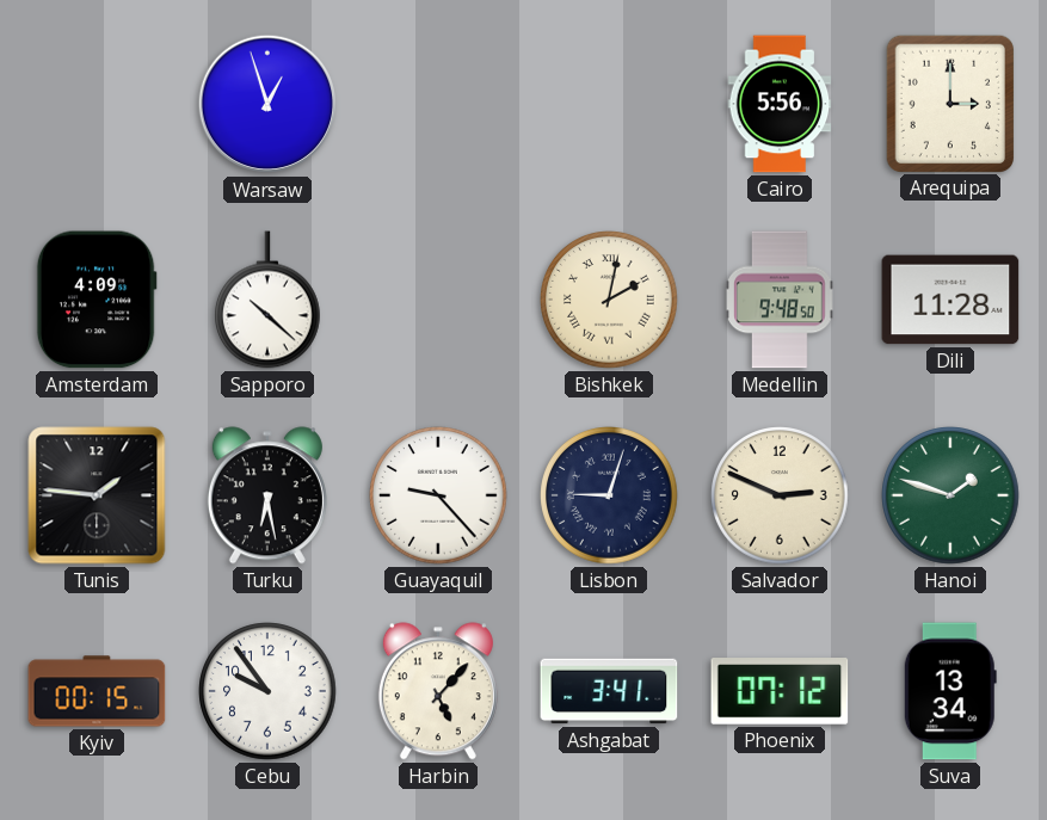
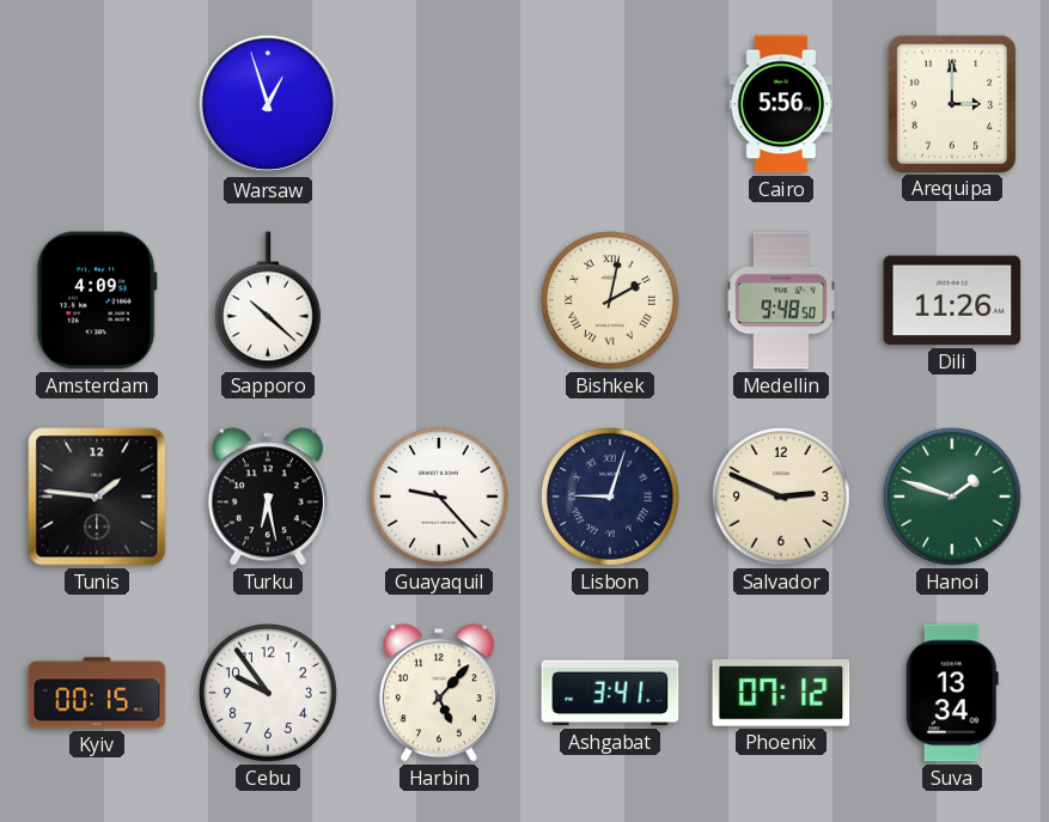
Dili: 11:28 -> 11:26
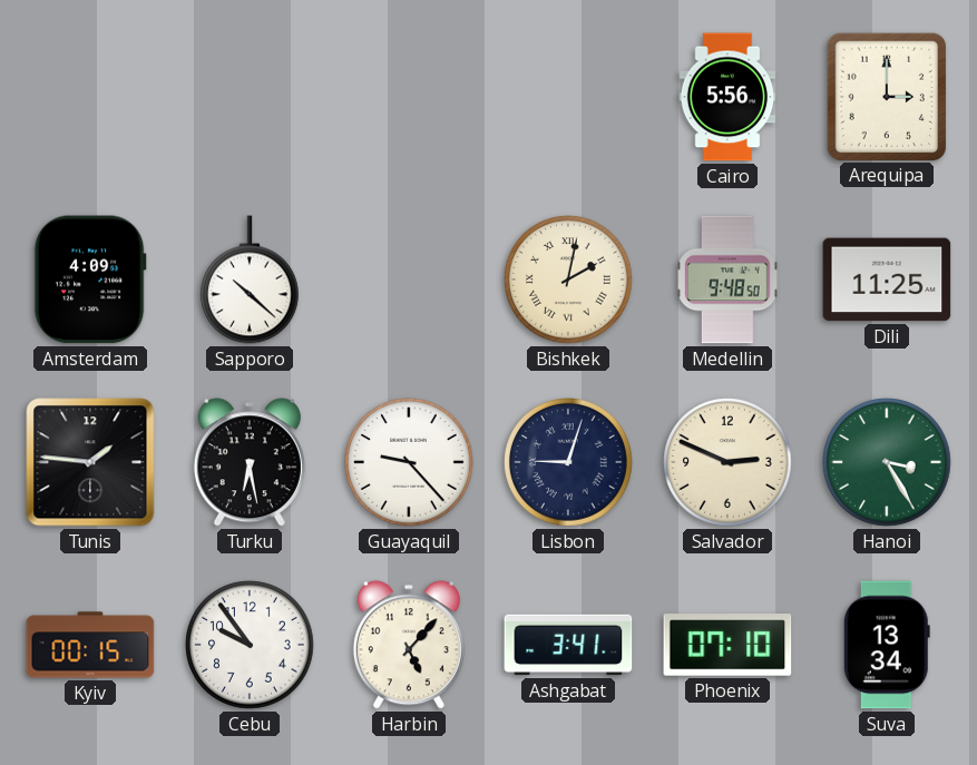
Warsaw: 12:57 -> none
Dili: 11:26 -> 11:25
Hanoi: 1:48 -> 3:25
Phoenix: 07:12 -> 07:10
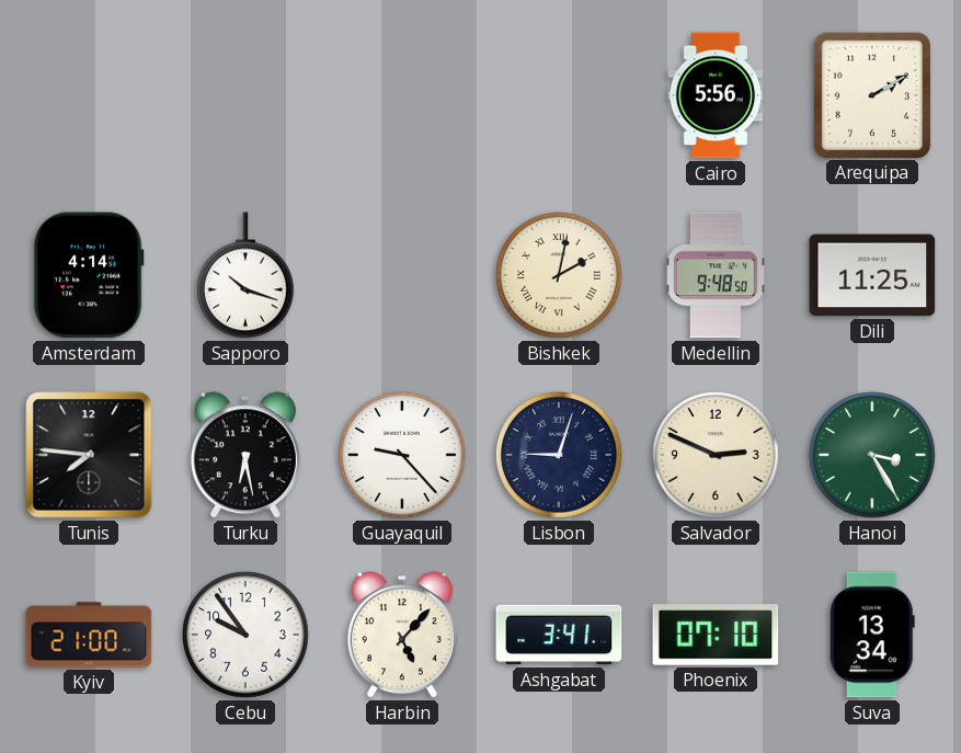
Arequipa: 3:00 -> 2:10
Amsterdam: 4:09 -> 4:14
Sapporo: 10:22 -> 10:18
Tunis: 1:46 -> 7:46
Kyiv: 00:15 -> 21:00
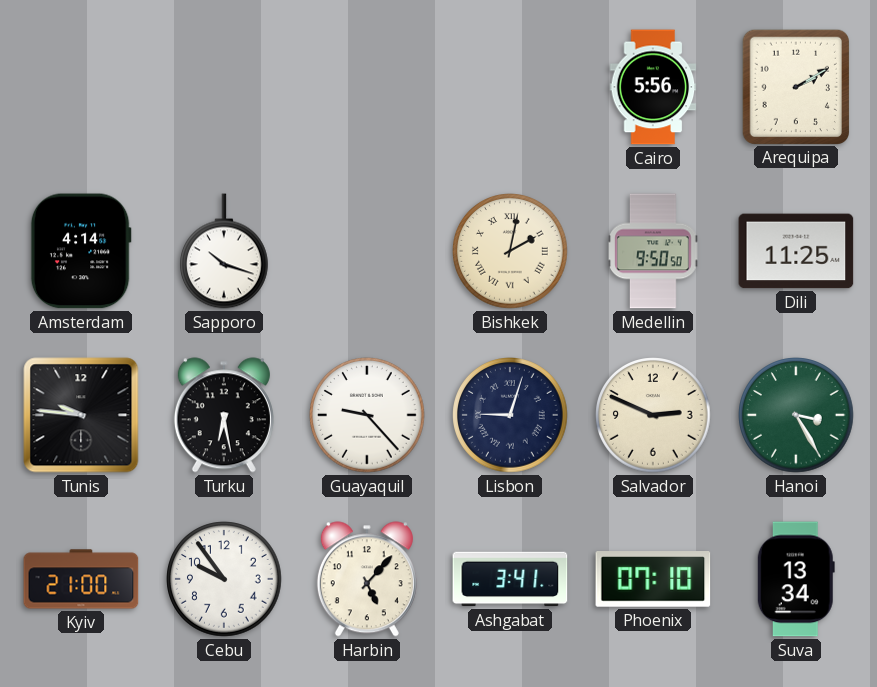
Medellin: 9:48 -> 9:50
Tunis: 7:46 -> 9:46
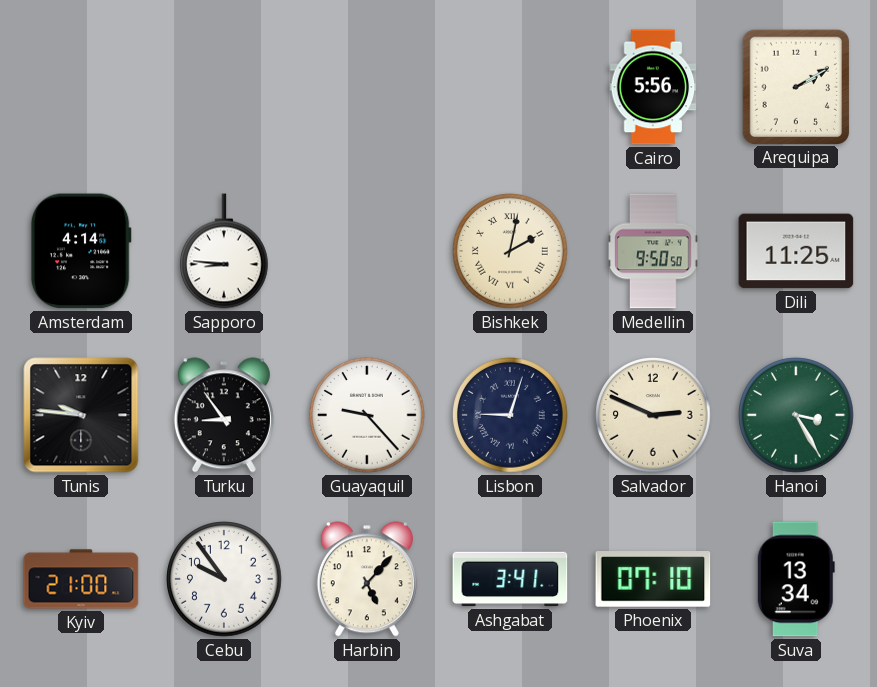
Sapporo: 10:18 -> 8:46
Turku: 6:28 -> 8:54
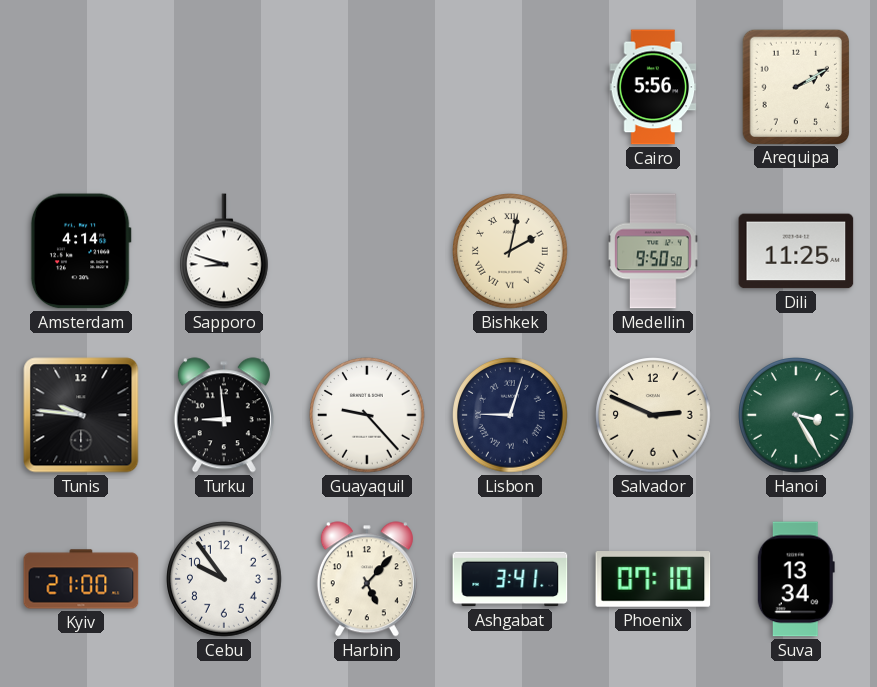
Sapporo: 8:46 -> 8:48
Turku: 8:54 -> 8:59
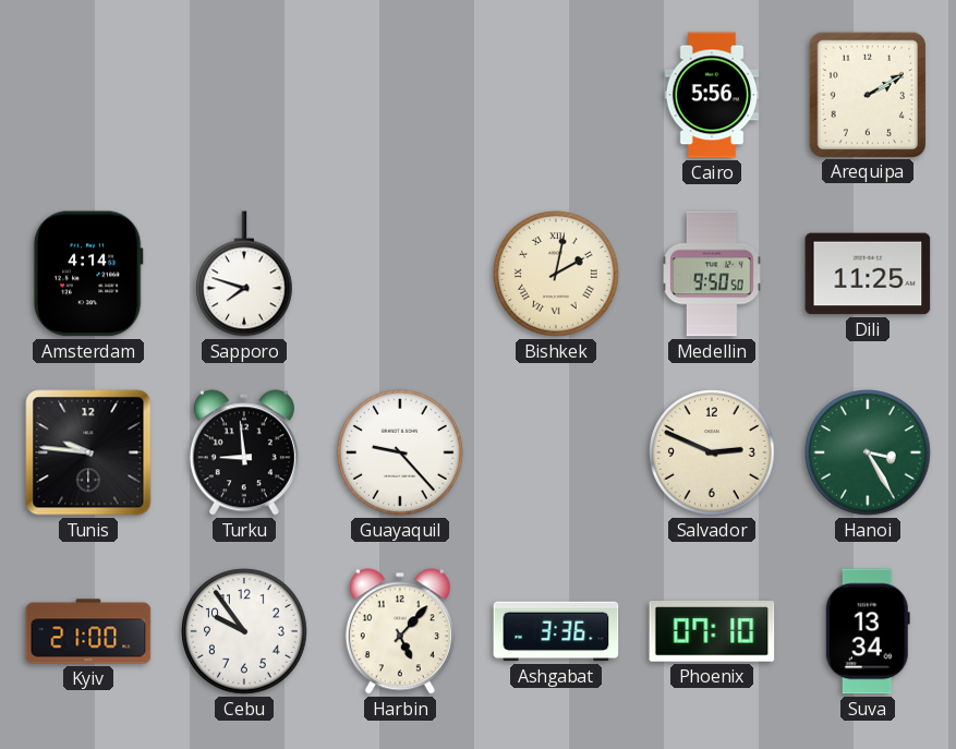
Sapporo: 8:48 -> 7:48
Lisbon: 9:03 -> none
Ashgabat: 3:41 -> 3:36
